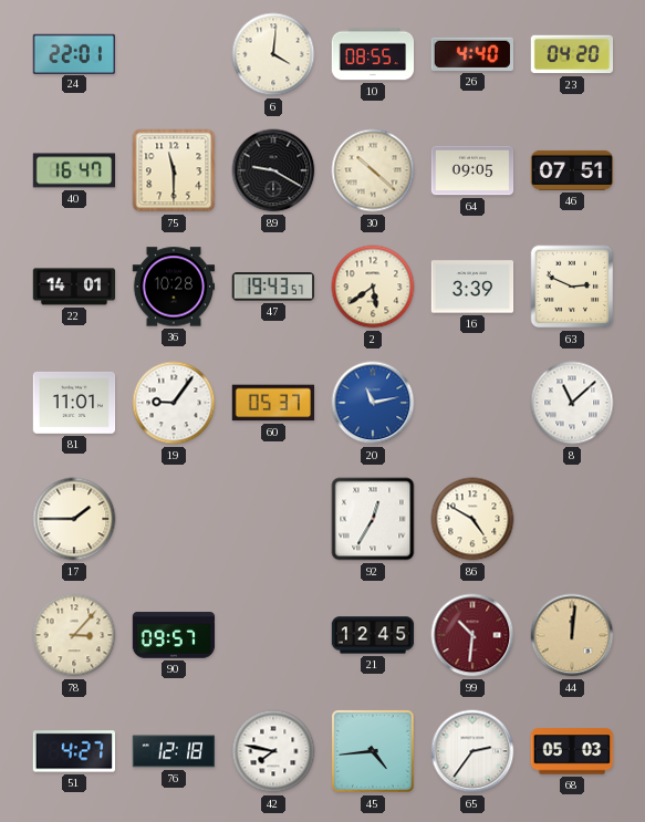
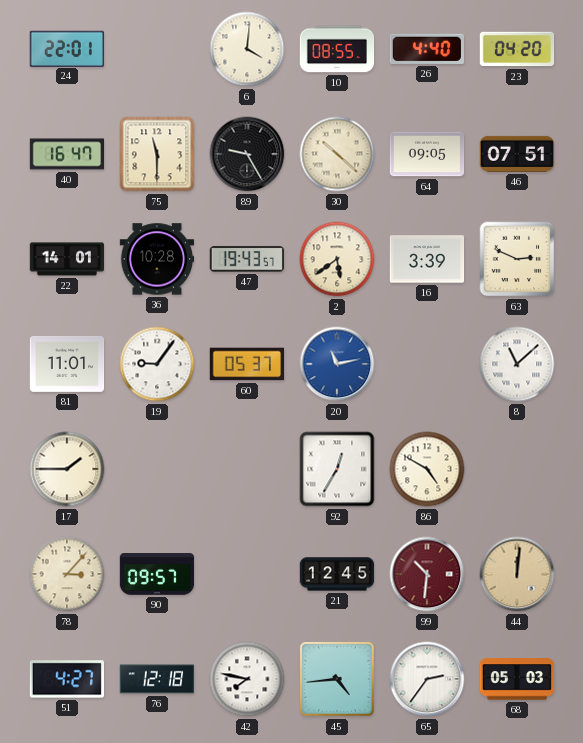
89: 9:20 -> 9:25
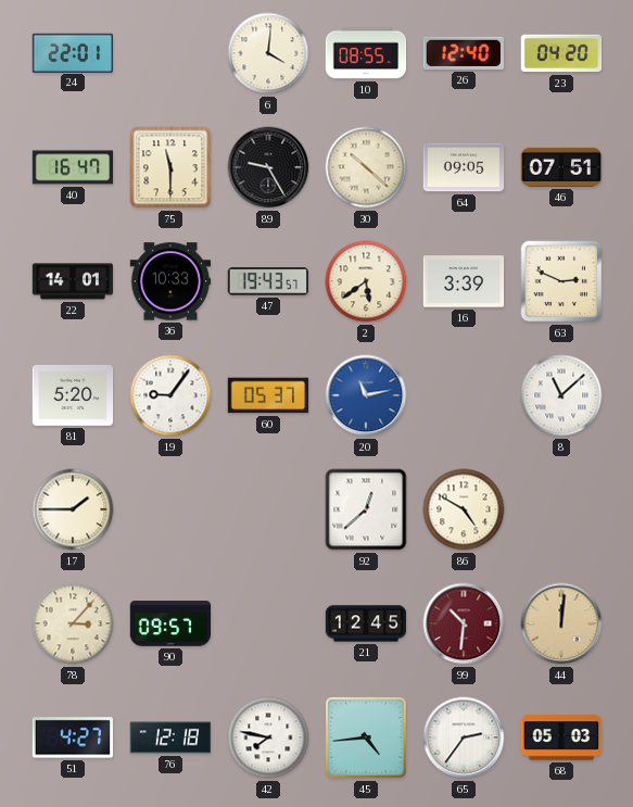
26: 4:40 -> 12:40
36: 10:28 -> 10:33
81: 11:01 -> 5:20
92: 12:35 -> 12:38
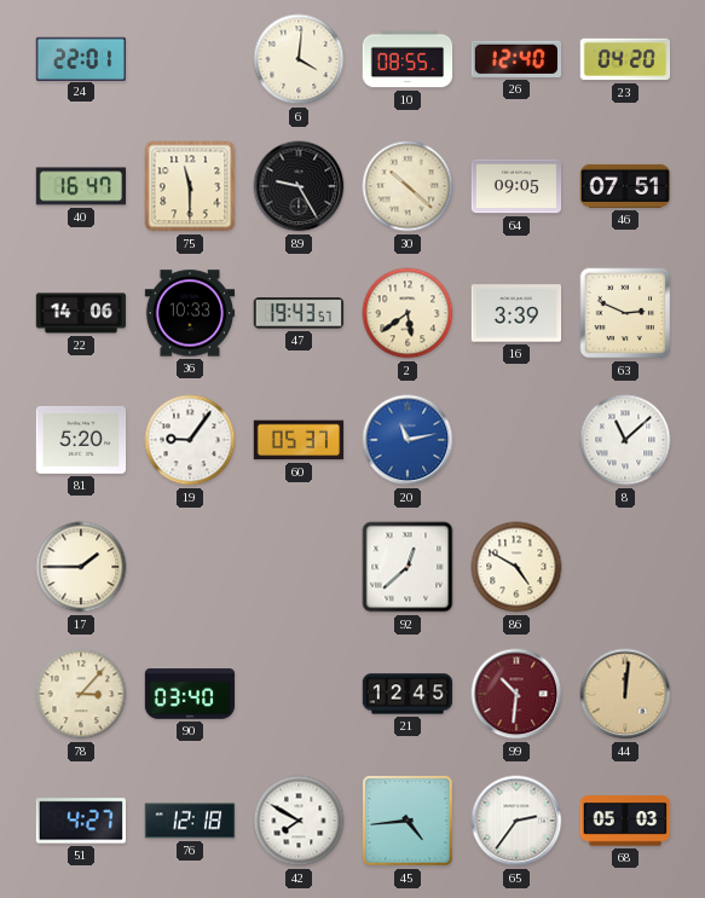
22: 14:01 -> 14:06
90: 09:57 -> 03:40
42: 7:47 -> 7:50
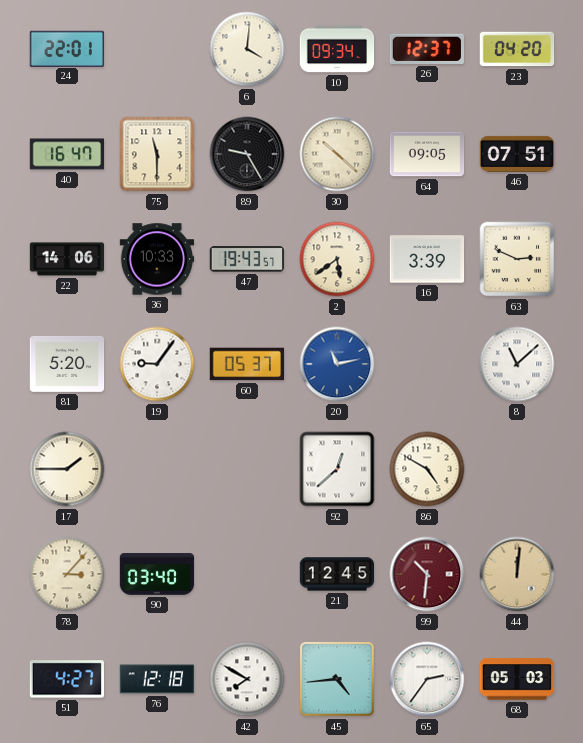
10: 08:55 -> 09:34
26: 12:40 -> 12:37
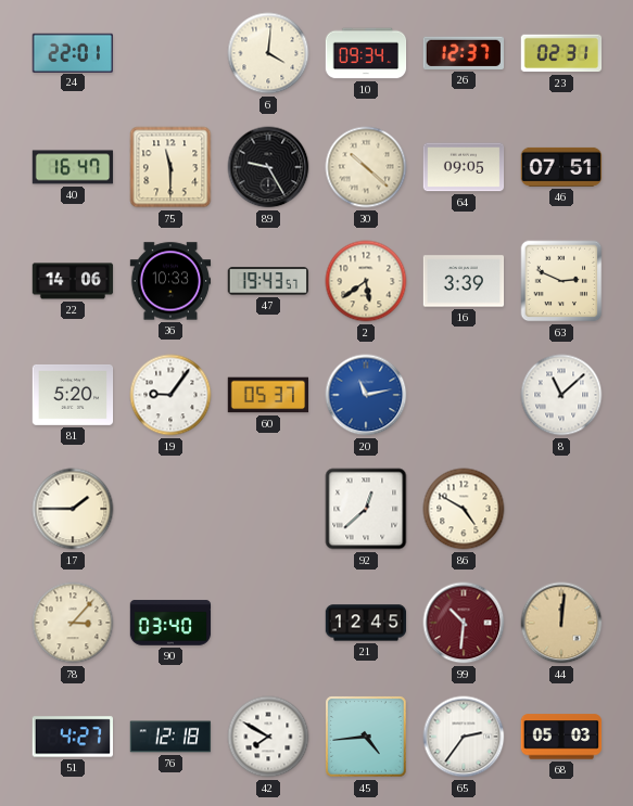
23: 04:20 -> 02:31
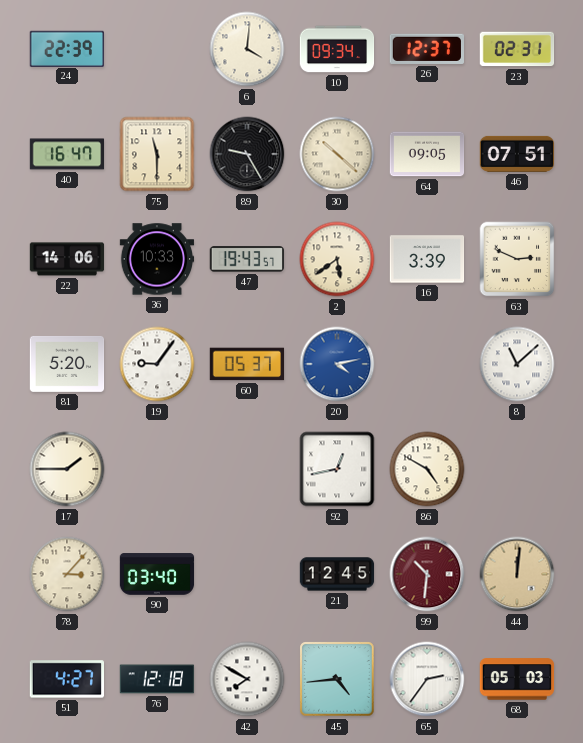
24: 22:01 -> 22:39
20: 11:13 -> 4:13
92: 12:38 -> 12:43
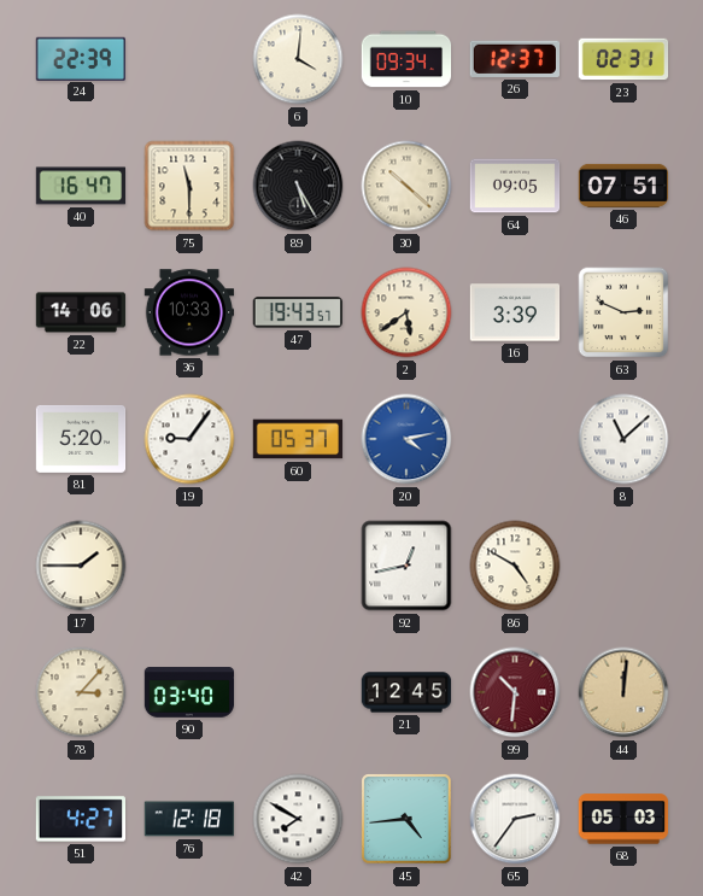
89: 9:25 -> 5:25
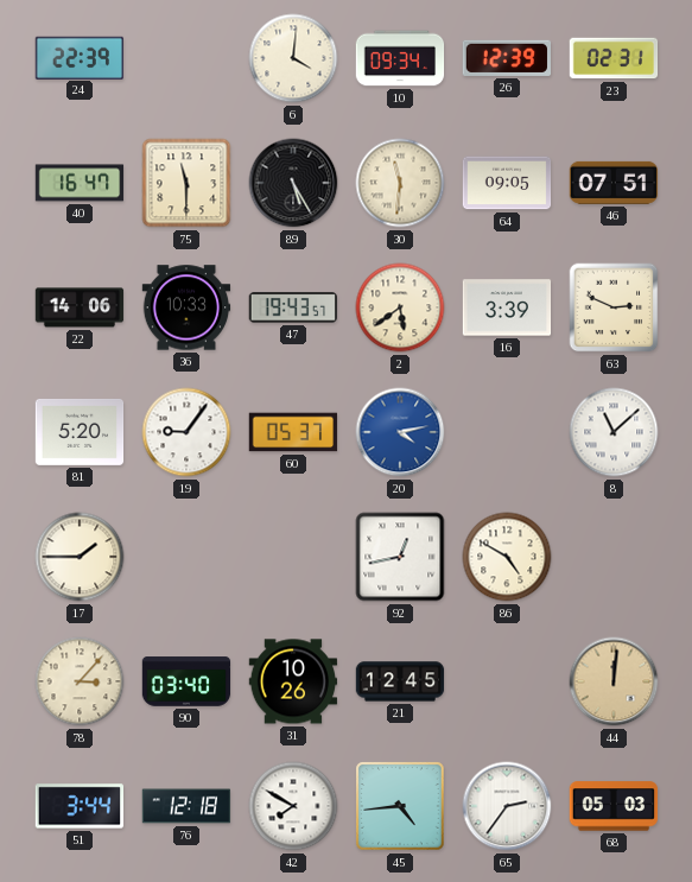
26: 12:37 -> 12:39
30: 10:22 -> 11:31
31: none -> 10:26
99: 10:31 -> none
51: 4:27 -> 3:44
